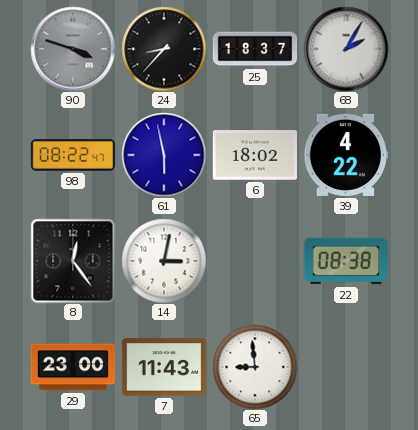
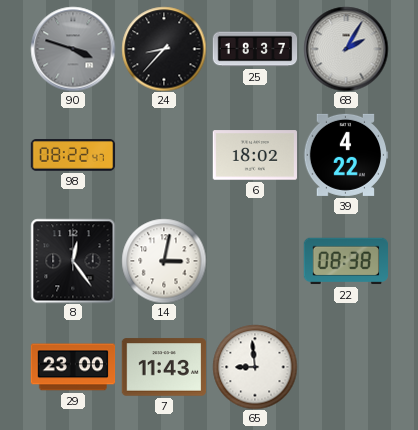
61: 5:58 -> none
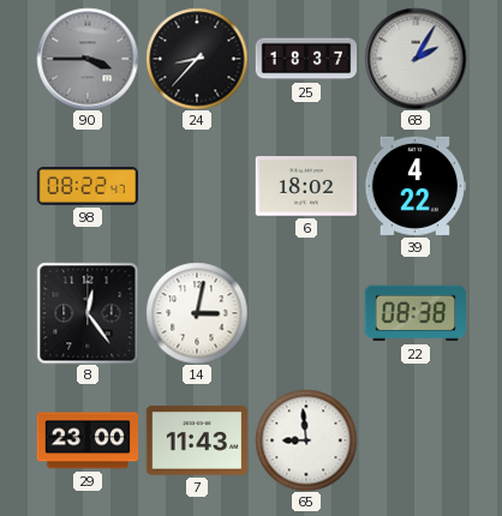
90: 3:48 -> 3:45
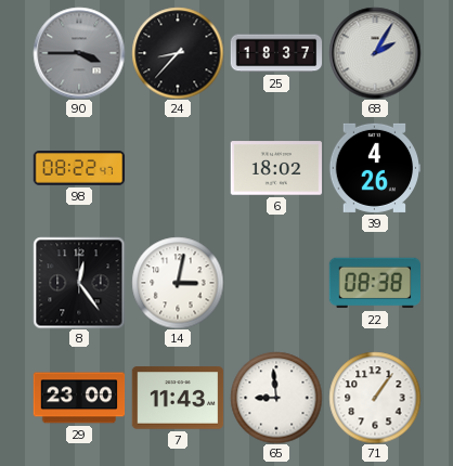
39: 4:22 -> 4:26
71: none -> 1:06
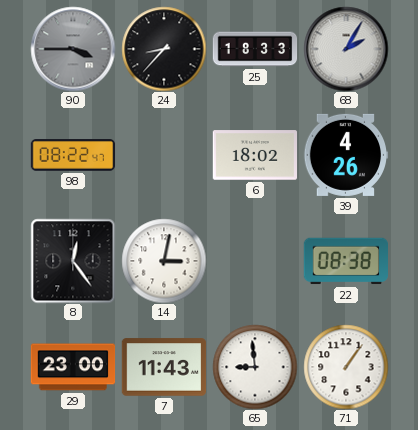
25: 18:37 -> 18:33
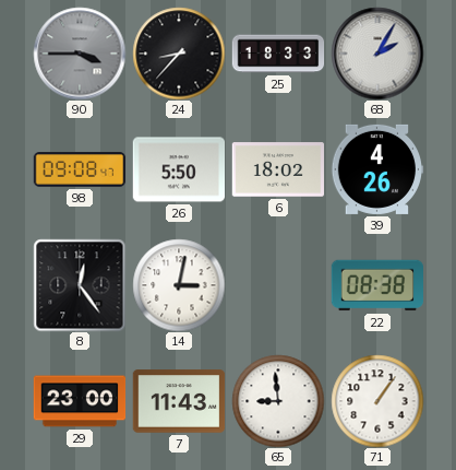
98: 08:22 -> 09:08
26: none -> 5:50
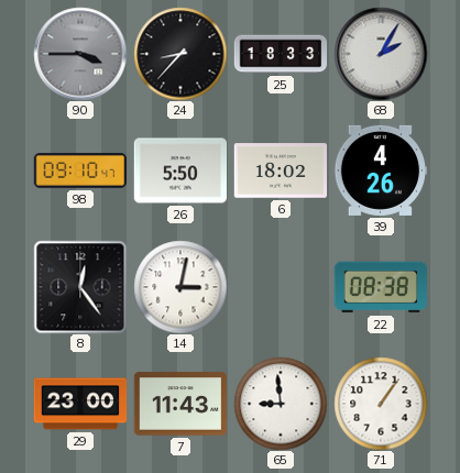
98: 09:08 -> 09:10
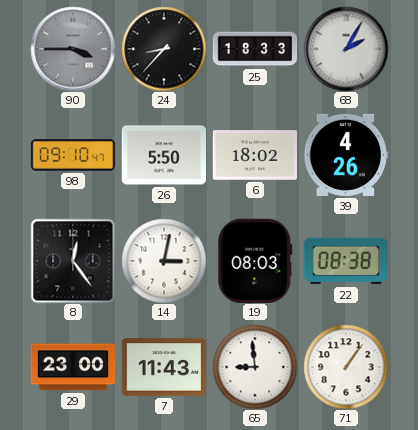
19: none -> 08:03
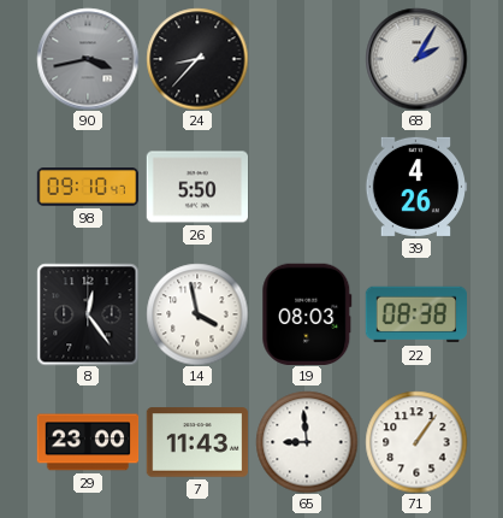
90: 3:45 -> 3:43
25: 18:33 -> none
6: 18:02 -> none
14: 3:02 -> 3:58
